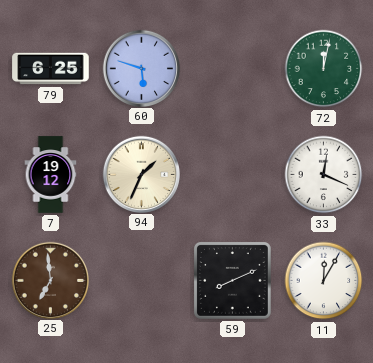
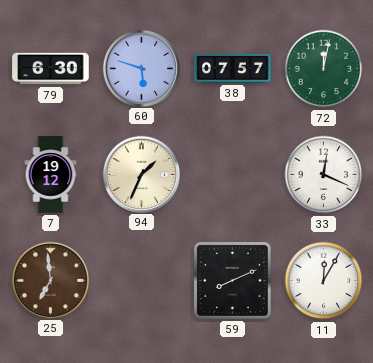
79: 6:25 -> 6:30
38: none -> 07:57
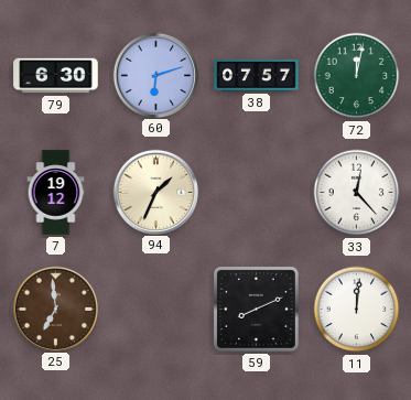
60: 5:48 -> 6:12
33: 12:19 -> 12:23
11: 12:05 -> 12:01
